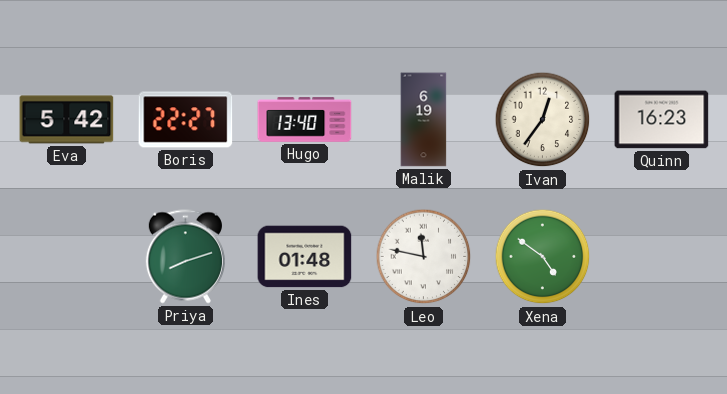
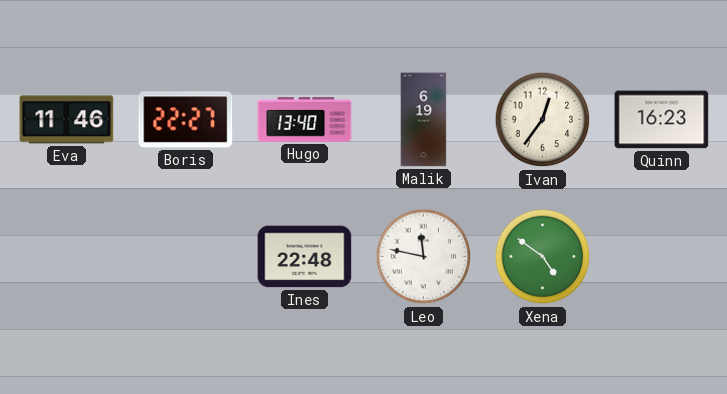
Eva: 5:42 -> 11:46
Priya: 8:12 -> none
Ines: 01:48 -> 22:48
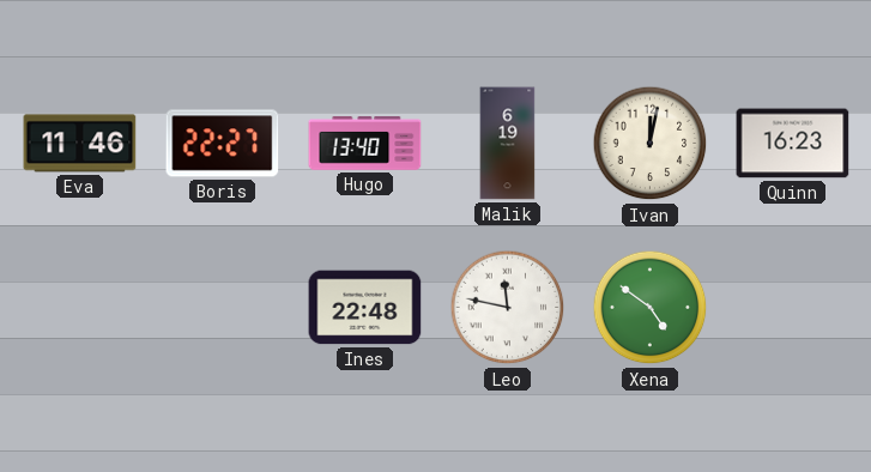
Ivan: 12:36 -> 12:02
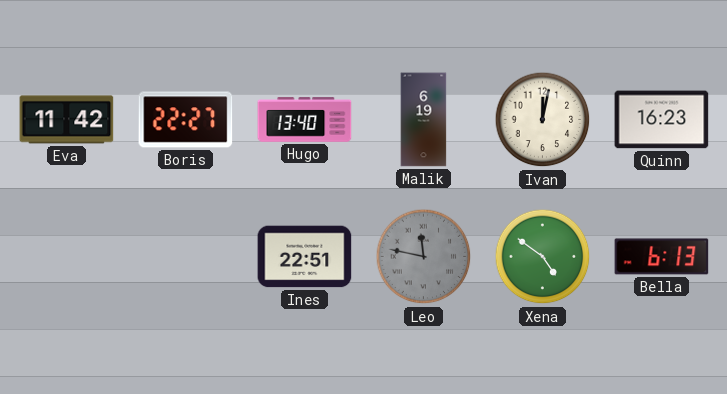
Eva: 11:46 -> 11:42
Ines: 22:48 -> 22:51
Leo dial: white -> grey
Bella: none -> 6:13
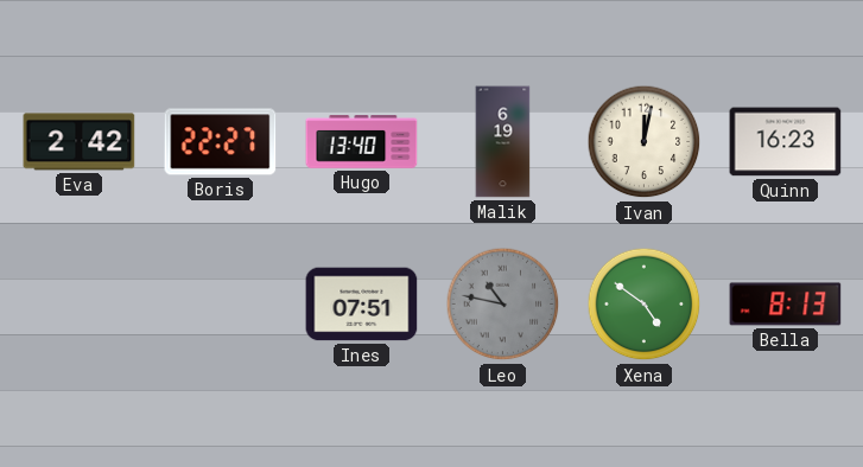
Eva: 11:42 -> 2:42
Ines: 22:51 -> 07:51
Leo: 11:47 -> 10:47
Bella: 6:13 -> 8:13
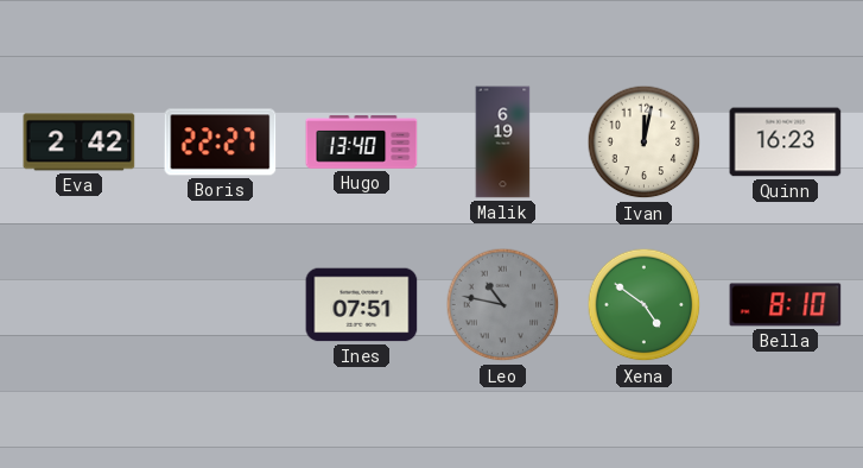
Bella: 8:13 -> 8:10
